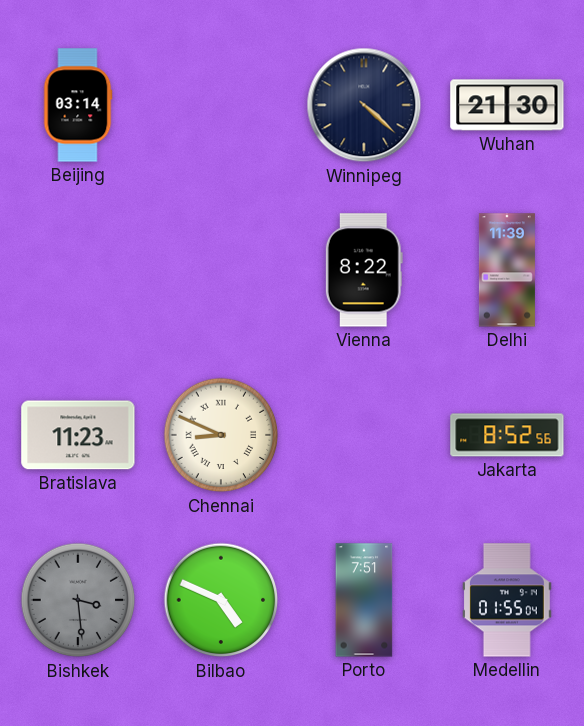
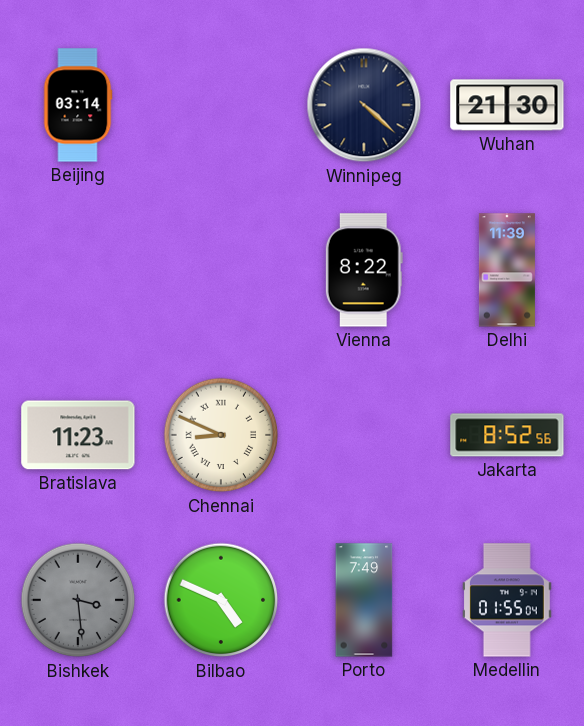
Porto: 7:51 -> 7:49
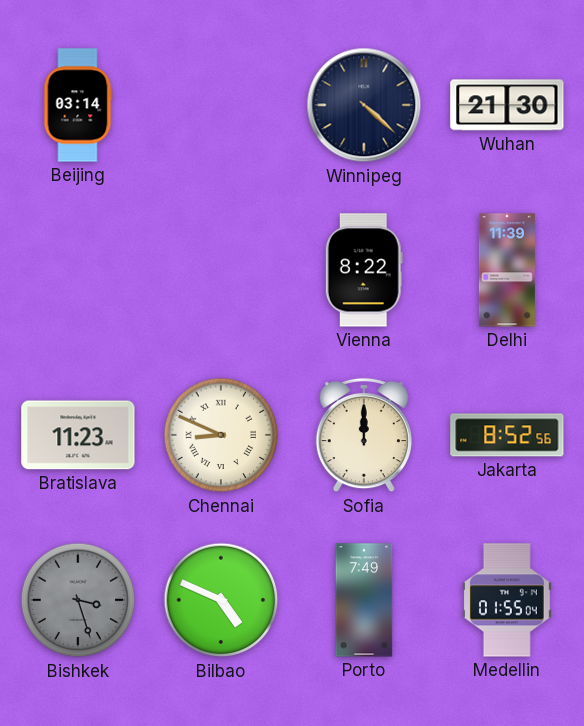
Sofia: none -> 12:00
Bishkek: 3:29 -> 3:27
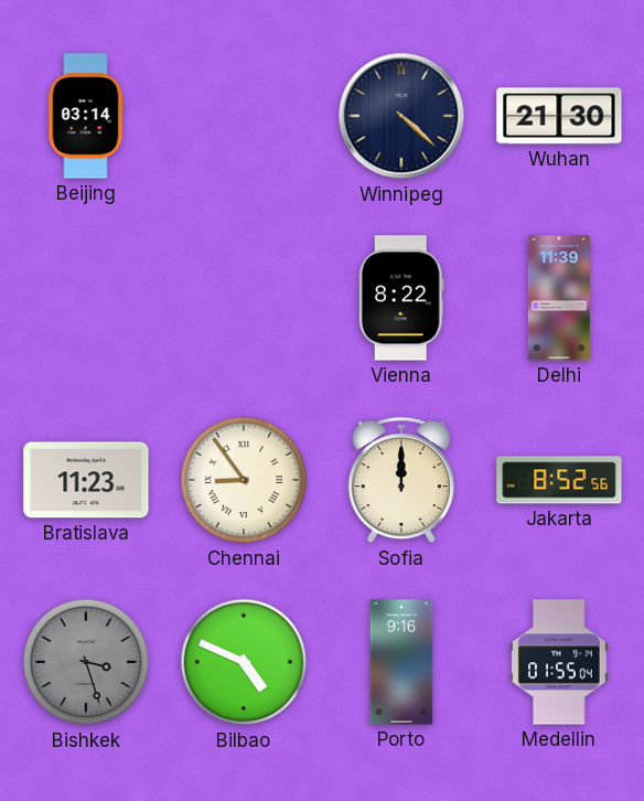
Chennai: 8:49 -> 8:54
Porto: 7:49 -> 9:16
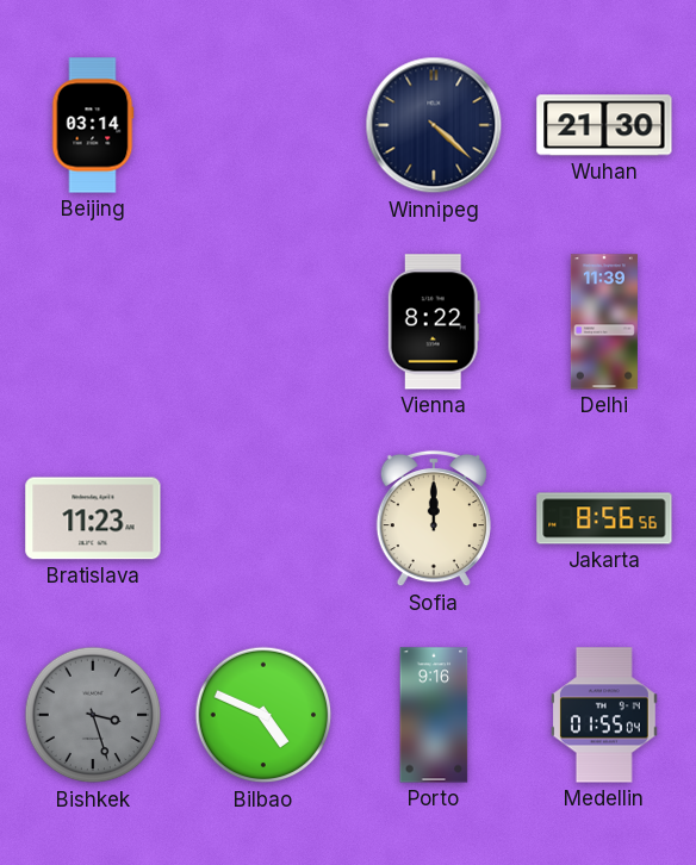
Chennai: 8:54 -> none
Jakarta: 8:52 -> 8:56
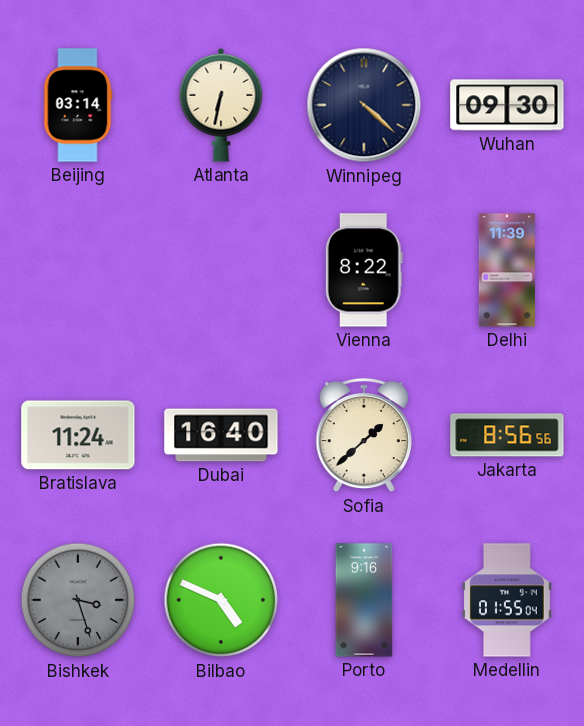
Atlanta: none -> 6:32
Wuhan: 21:30 -> 09:30
Bratislava: 11:23 -> 11:24
Dubai: none -> 16:40
Sofia: 12:00 -> 1:38
